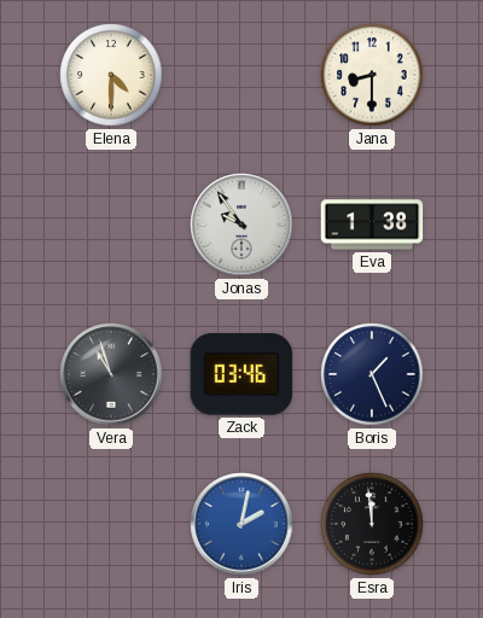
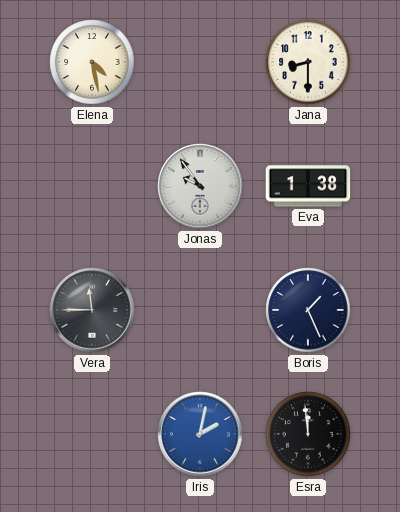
Elena: 4:30 -> 4:28
Vera: 10:57 -> 11:45
Zack: 03:46 -> none
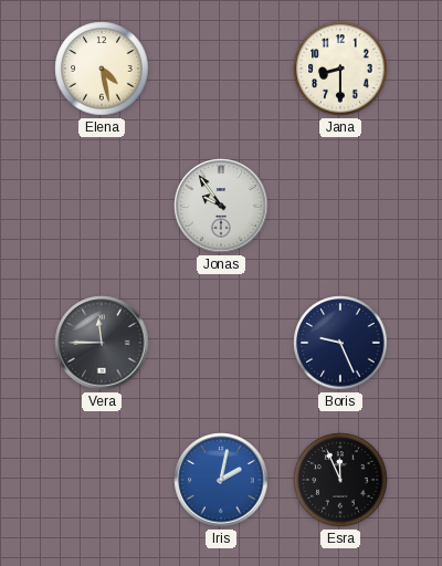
Eva: 1:38 -> none
Boris: 1:26 -> 9:26
Esra: 11:59 -> 11:56
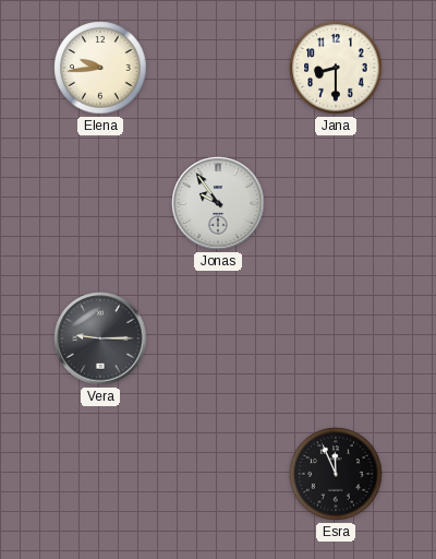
Elena: 4:28 -> 9:44
Vera: 11:45 -> 9:15
Boris: 9:26 -> none
Iris: 2:02 -> none
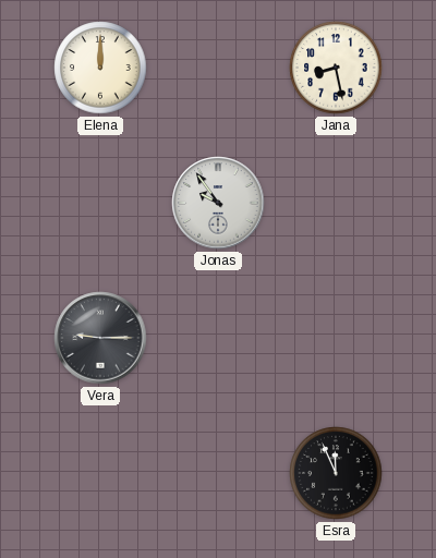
Elena: 9:44 -> 12:00
Jana: 8:30 -> 8:28
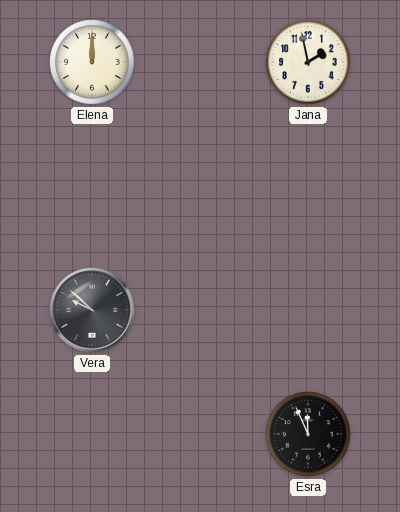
Jana: 8:28 -> 1:58
Jonas: 9:54 -> none
Vera: 9:15 -> 9:52
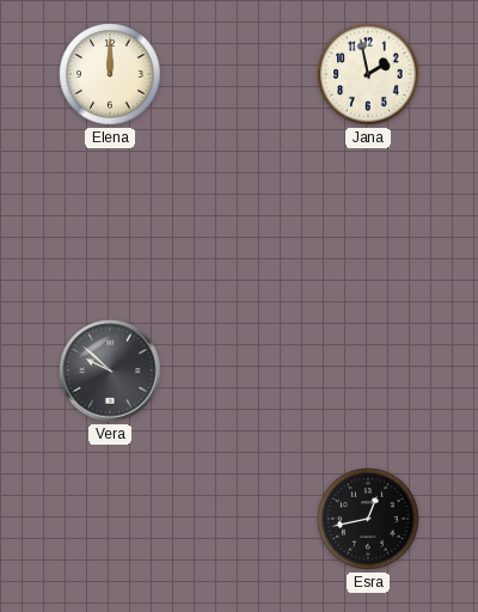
Esra: 11:56 -> 12:43
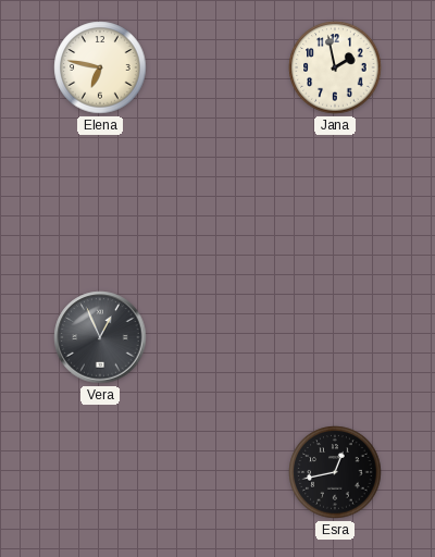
Elena: 12:00 -> 6:47
Vera: 9:52 -> 12:56
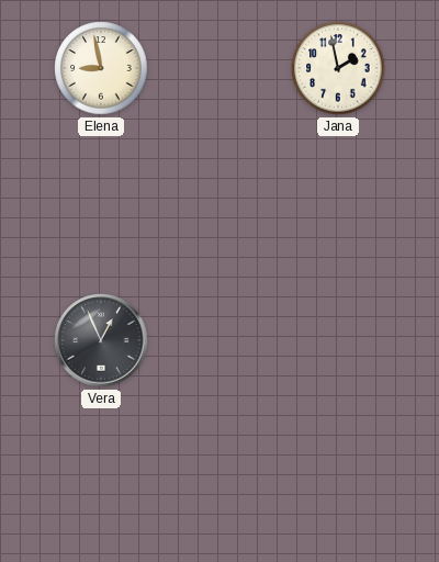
Elena: 6:47 -> 8:58
Esra: 12:43 -> none
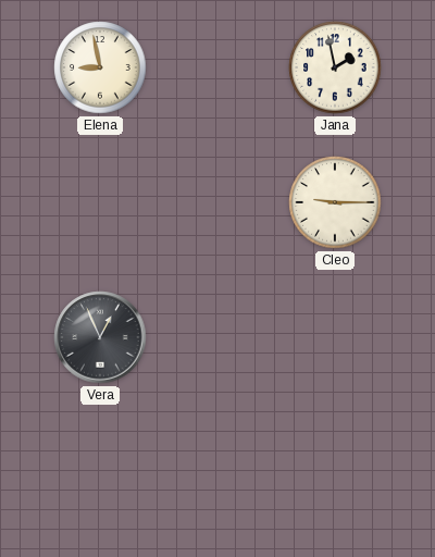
Cleo: none -> 9:15
